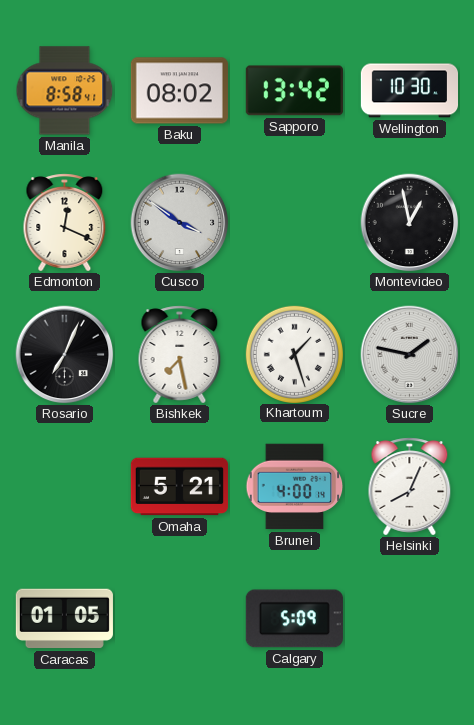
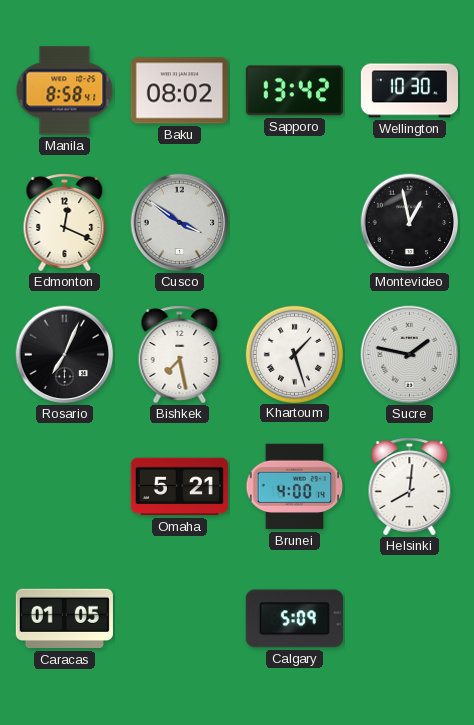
Helsinki: 8:04 -> 8:01
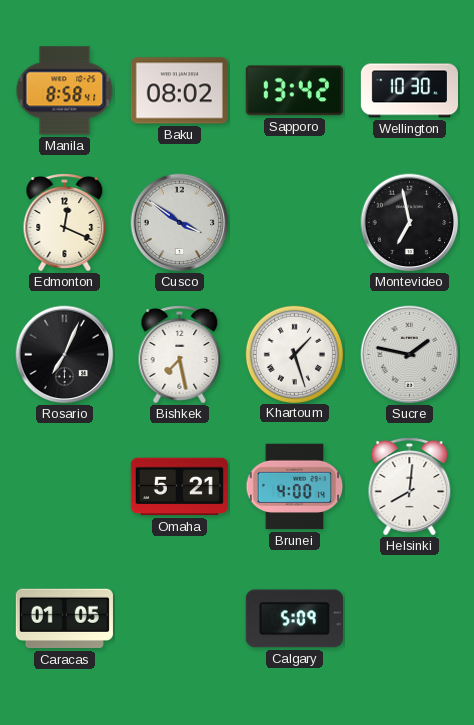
Montevideo: 12:58 -> 6:58
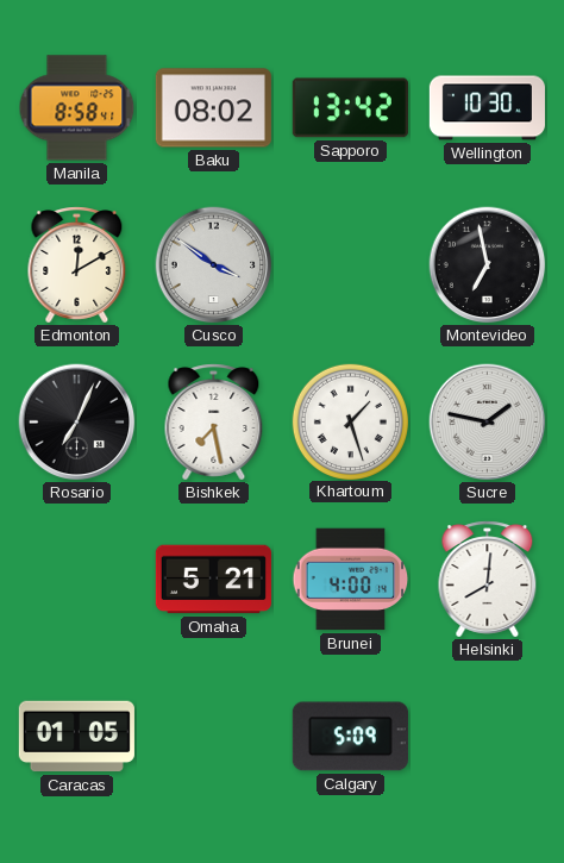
Edmonton: 12:19 -> 12:10
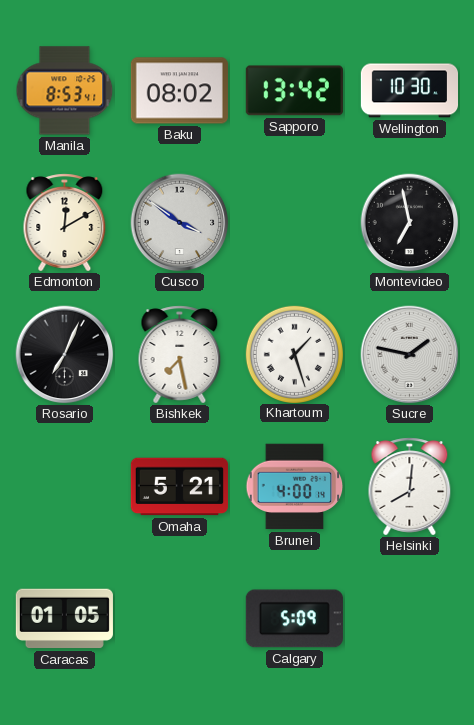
Manila: 8:58 -> 8:53
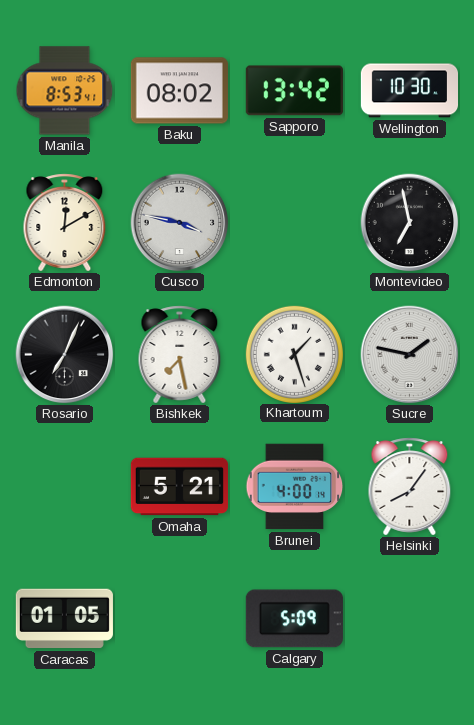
Cusco: 3:51 -> 3:47
Helsinki: 8:01 -> 8:06
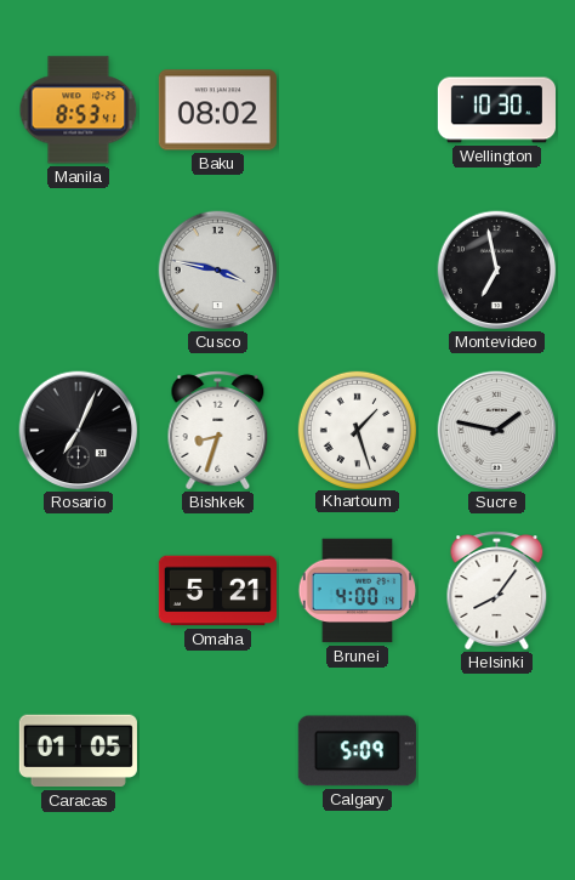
Sapporo: 13:42 -> none
Edmonton: 12:10 -> none
Bishkek: 7:28 -> 8:33
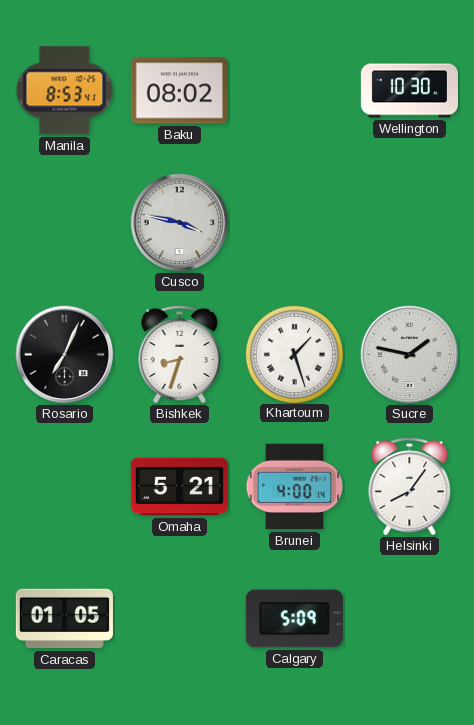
Montevideo: 6:58 -> none
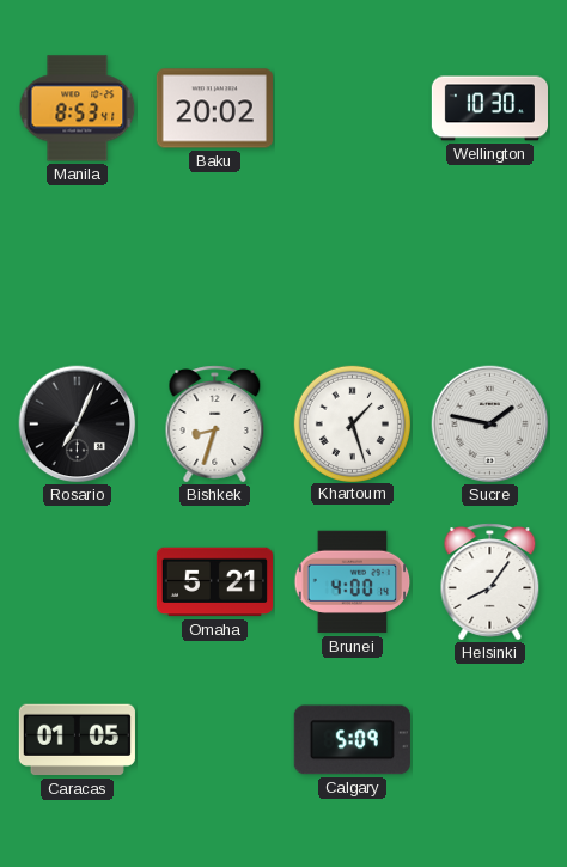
Baku: 08:02 -> 20:02
Cusco: 3:47 -> none
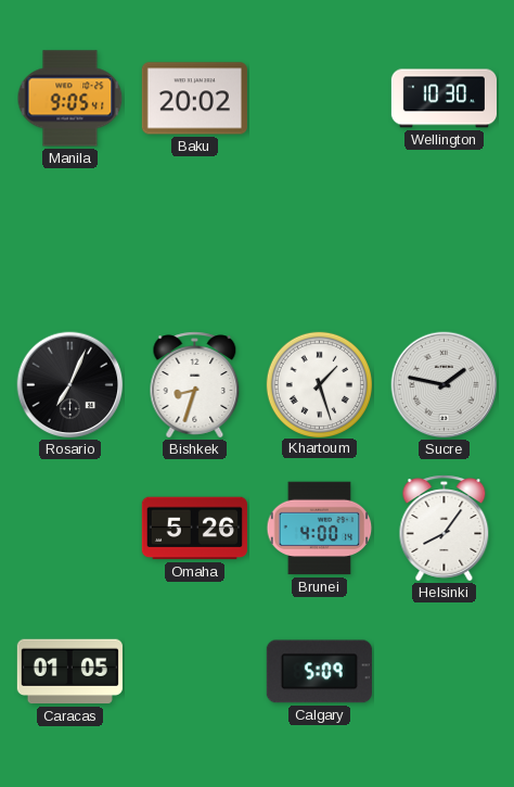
Manila: 8:53 -> 9:05
Omaha: 5:21 -> 5:26
